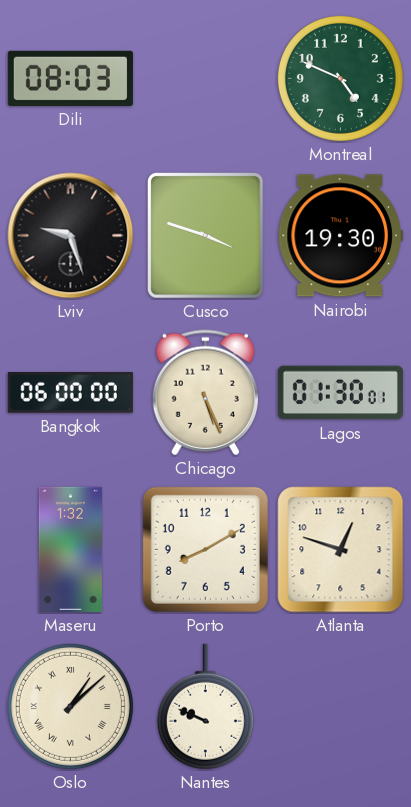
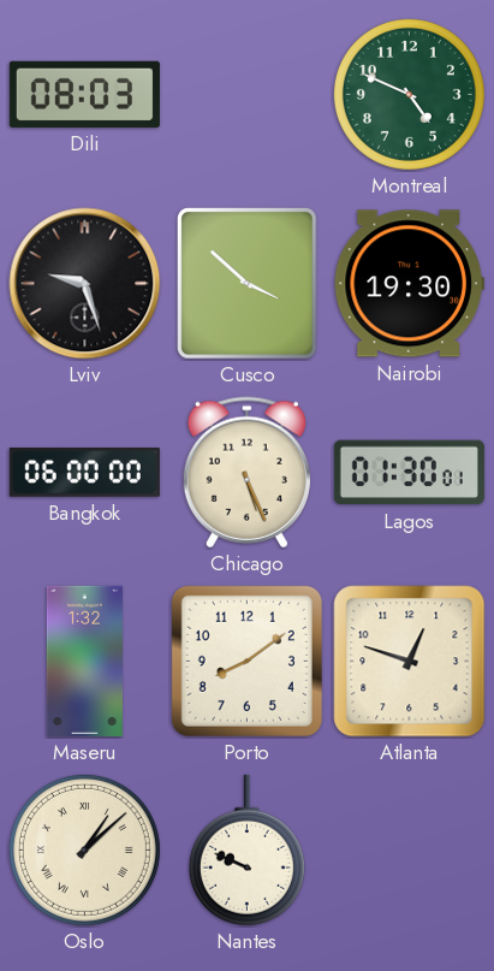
Cusco: 3:48 -> 3:52
Porto: 8:10 -> 8:09
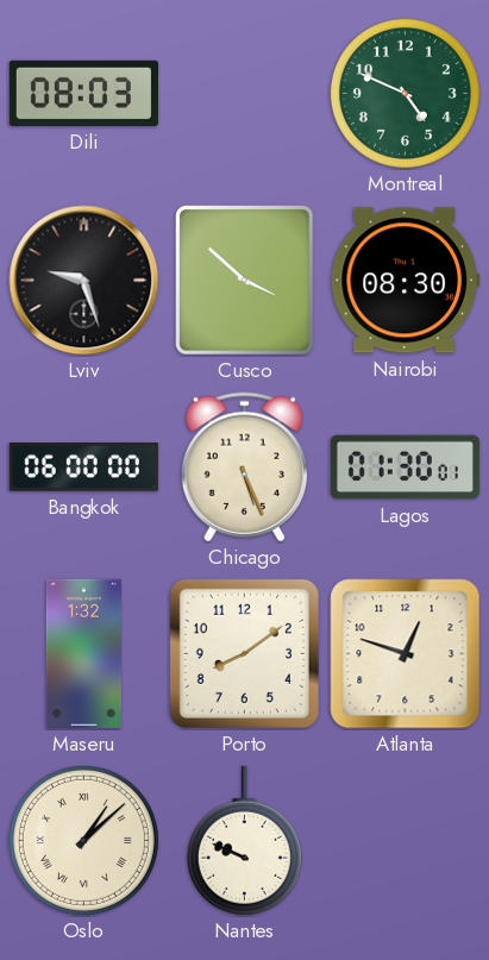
Nairobi: 19:30 -> 08:30
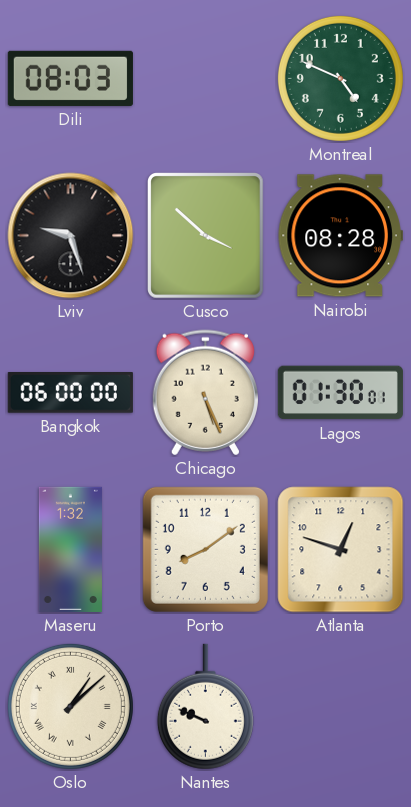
Nairobi: 08:30 -> 08:28
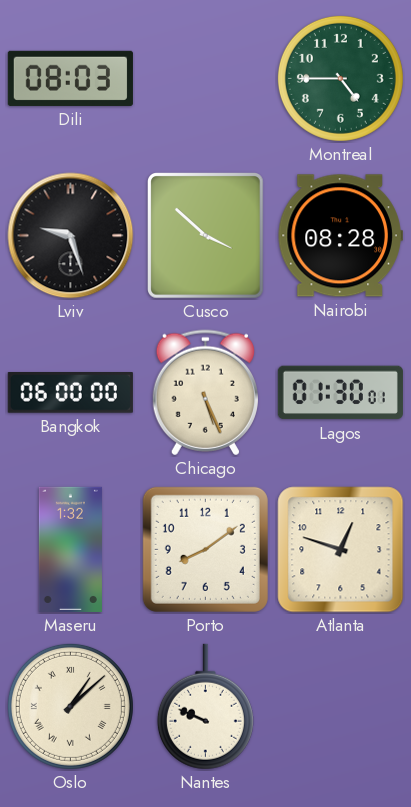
Montreal: 4:49 -> 4:45
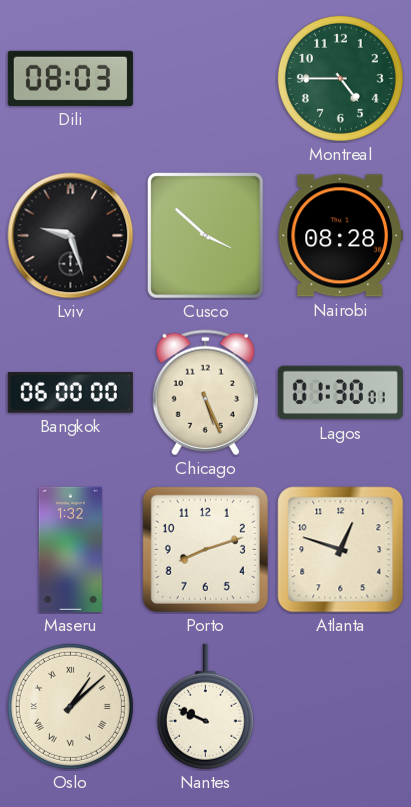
Porto: 8:09 -> 8:12
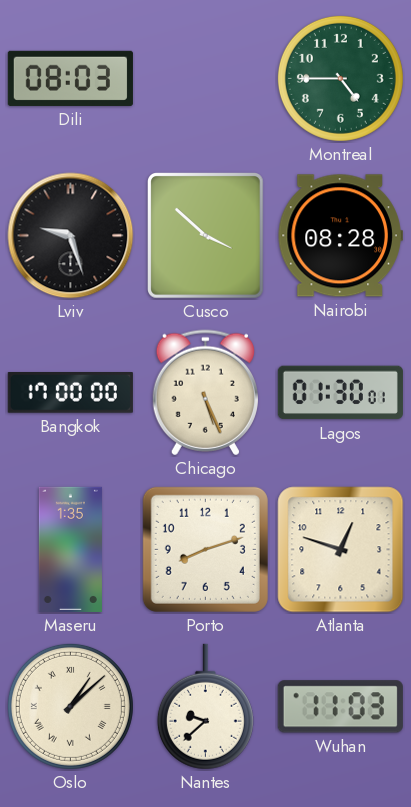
Bangkok: 06:00 -> 17:00
Maseru: 1:32 -> 1:35
Nantes: 9:49 -> 9:38
Wuhan: none -> 11:03
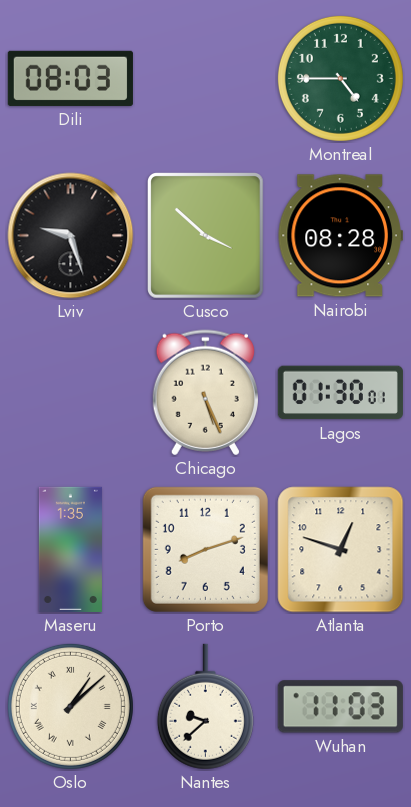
Bangkok: 17:00 -> none
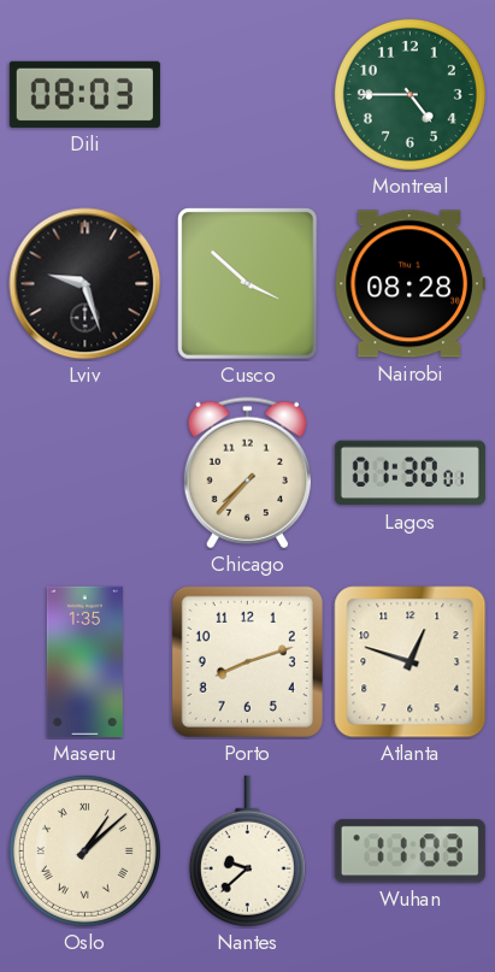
Chicago: 5:26 -> 7:37
